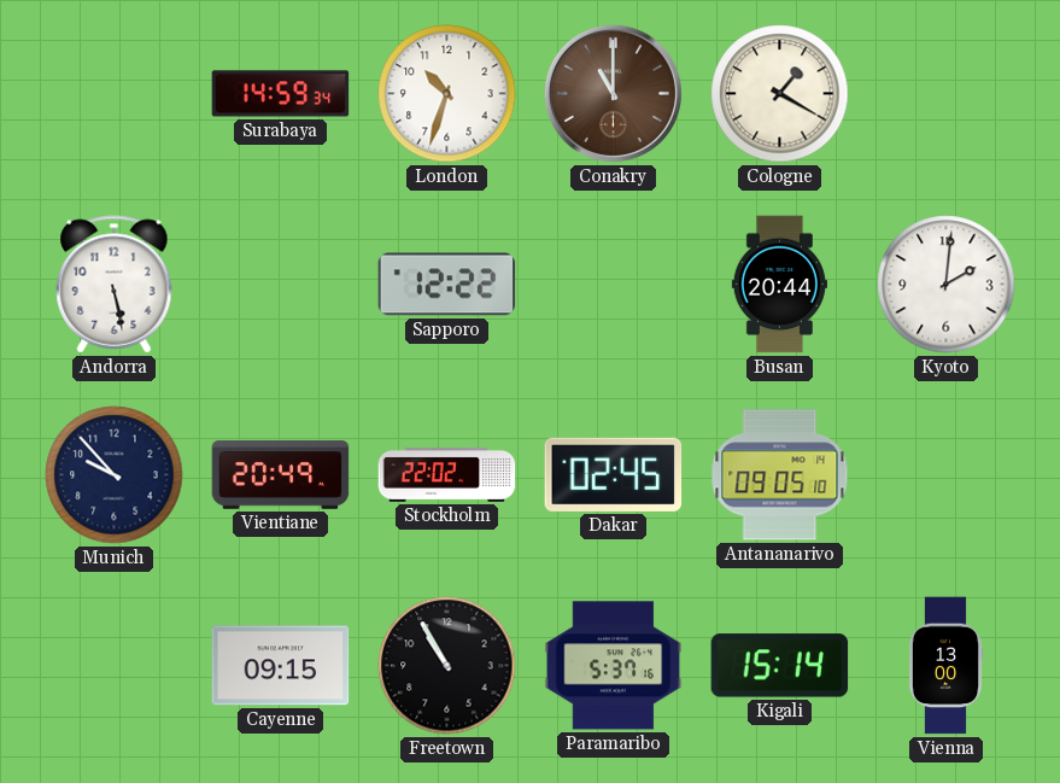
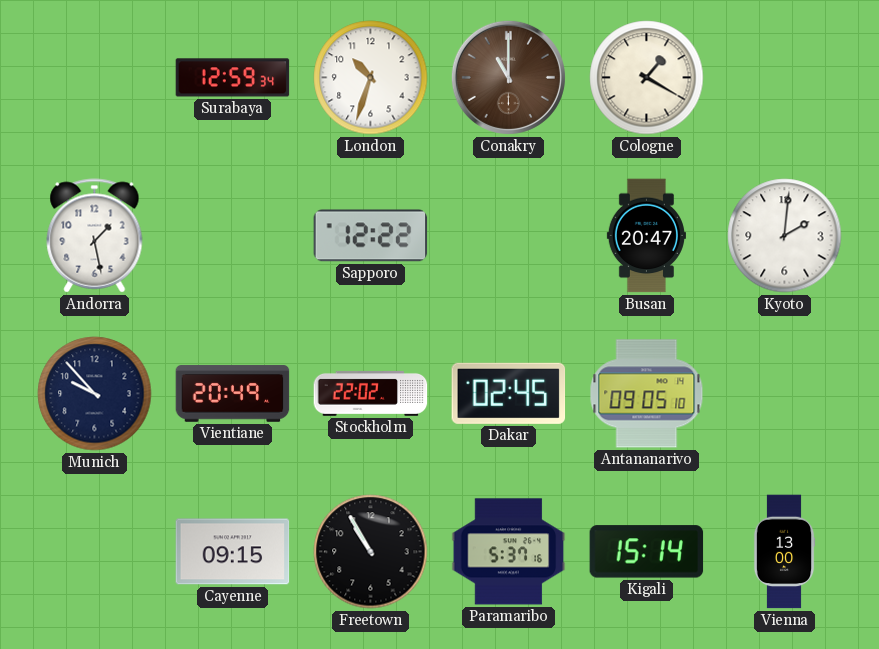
Surabaya: 14:59 -> 12:59
Andorra: 5:28 -> 1:28
Busan: 20:44 -> 20:47
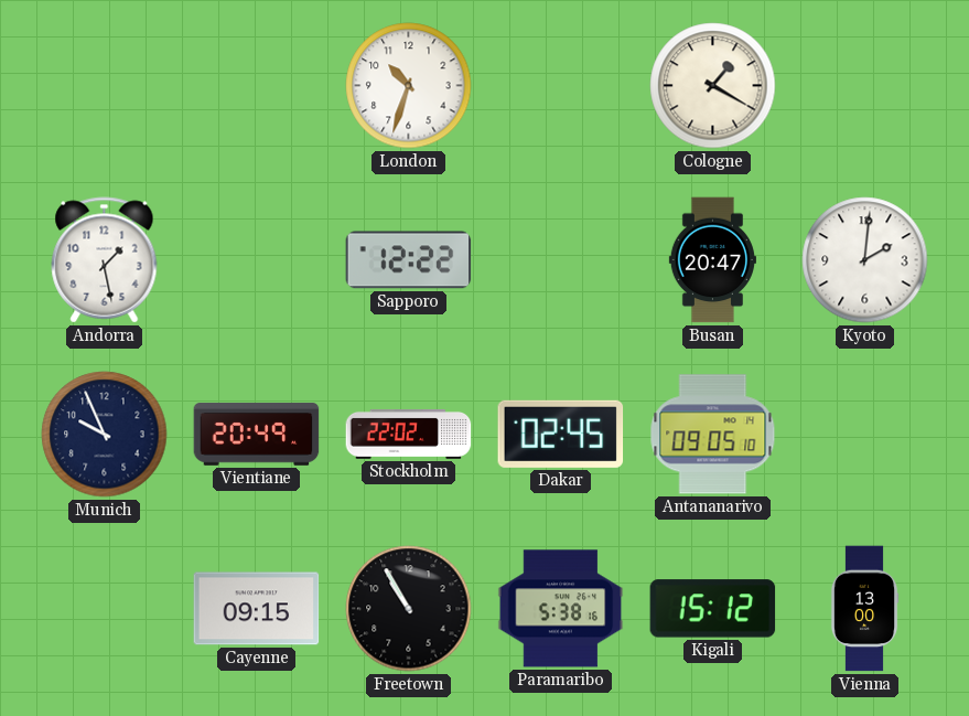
Surabaya: 12:59 -> none
Conakry: 11:00 -> none
Munich: 9:53 -> 9:56
Paramaribo: 5:37 -> 5:38
Kigali: 15:14 -> 15:12
